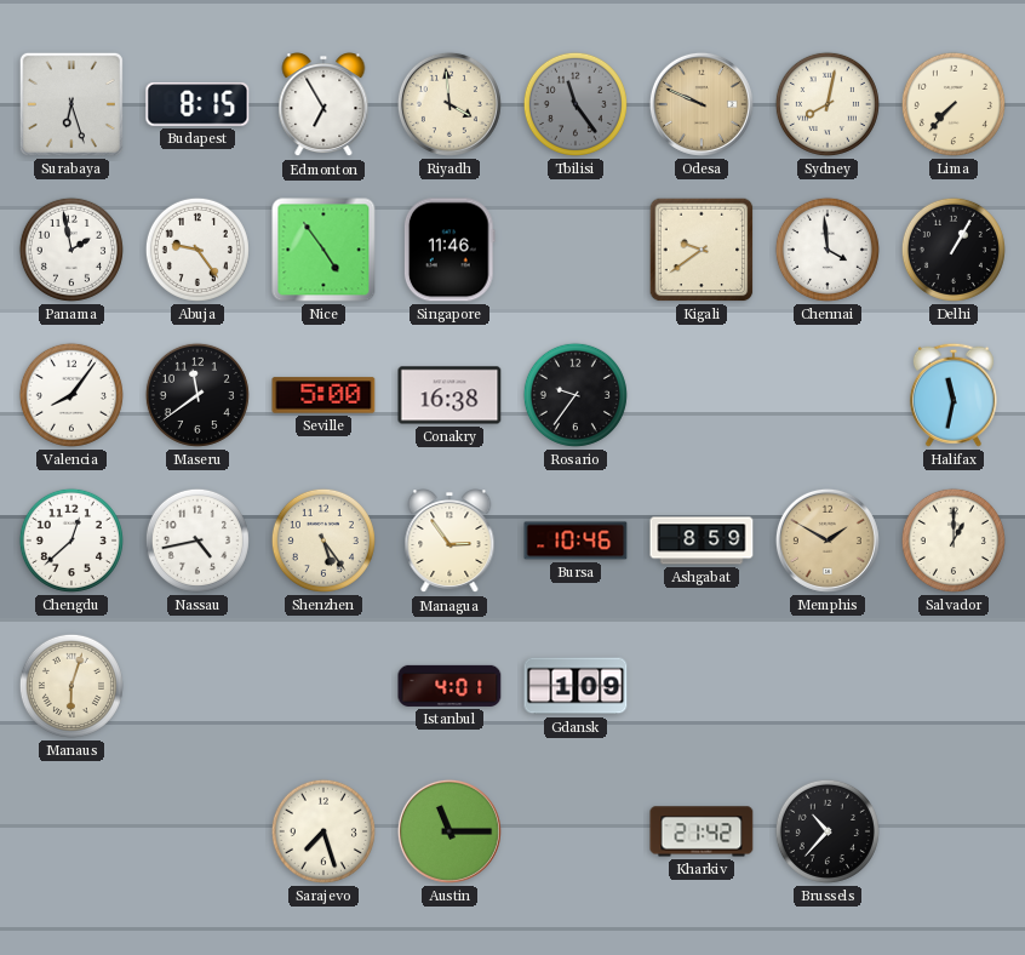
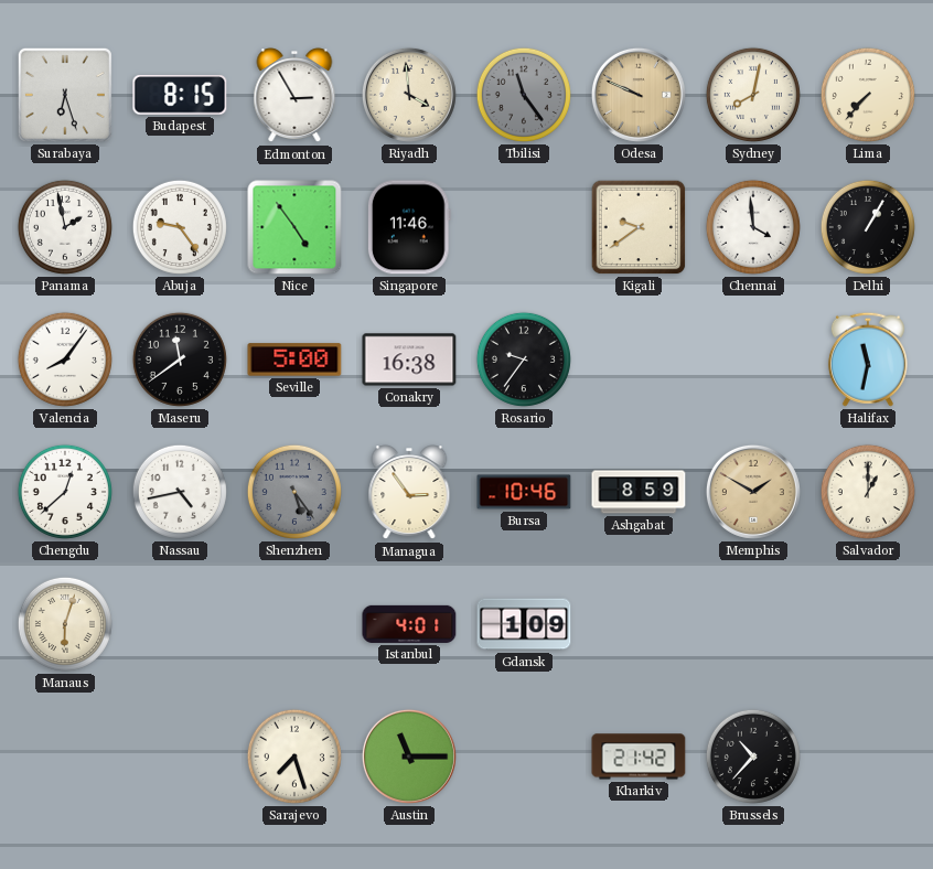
Edmonton: 6:55 -> 2:55
Shenzhen dial: cream -> grey
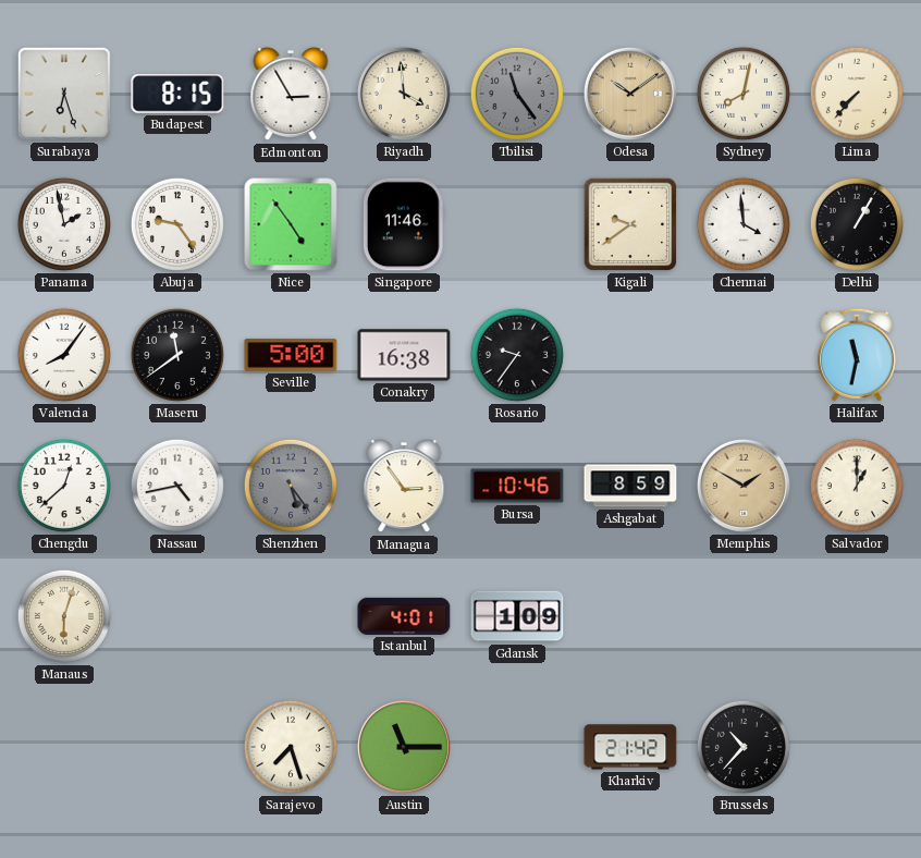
Odesa: 9:49 -> 10:09
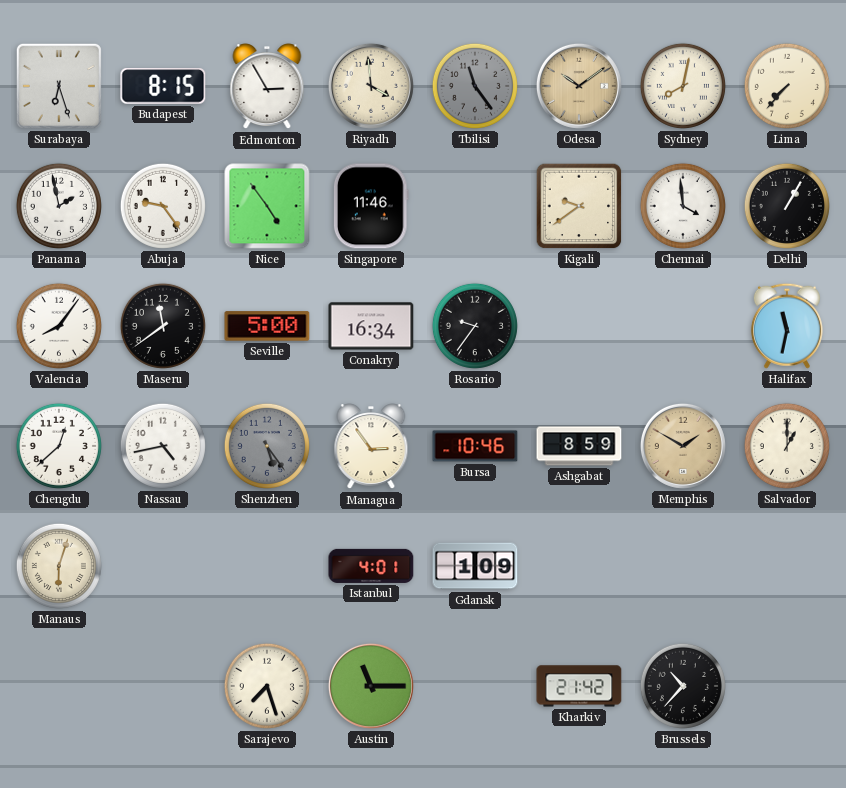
Conakry: 16:38 -> 16:34
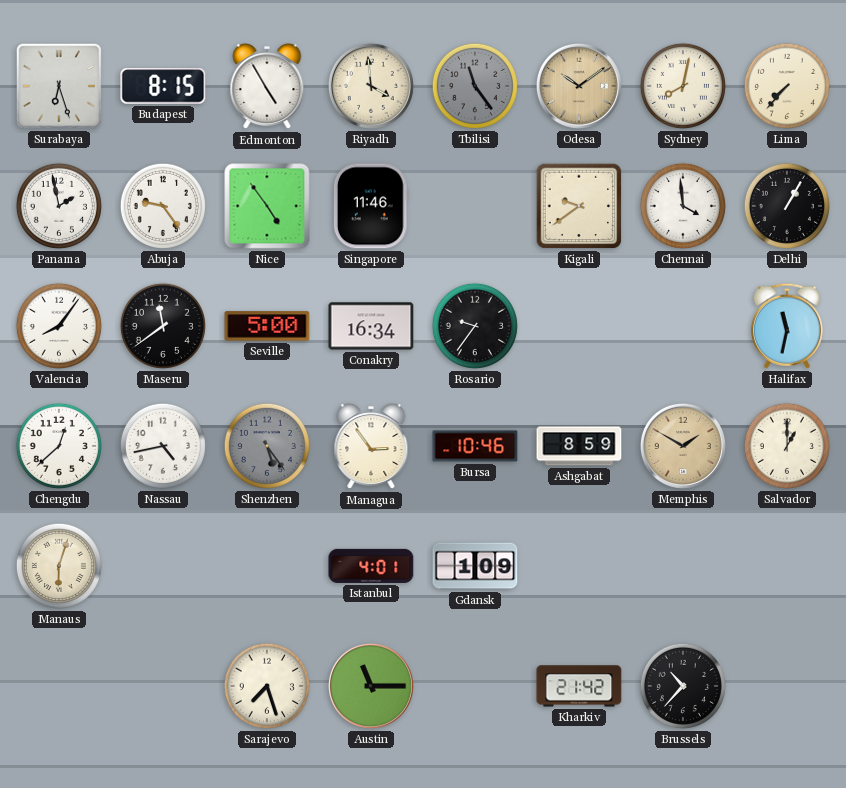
Edmonton: 2:55 -> 4:55
